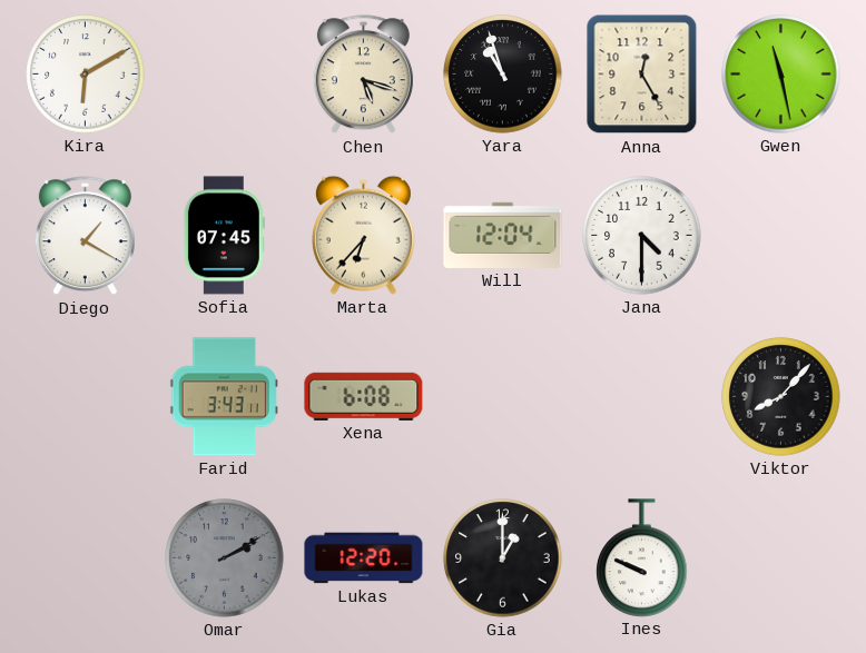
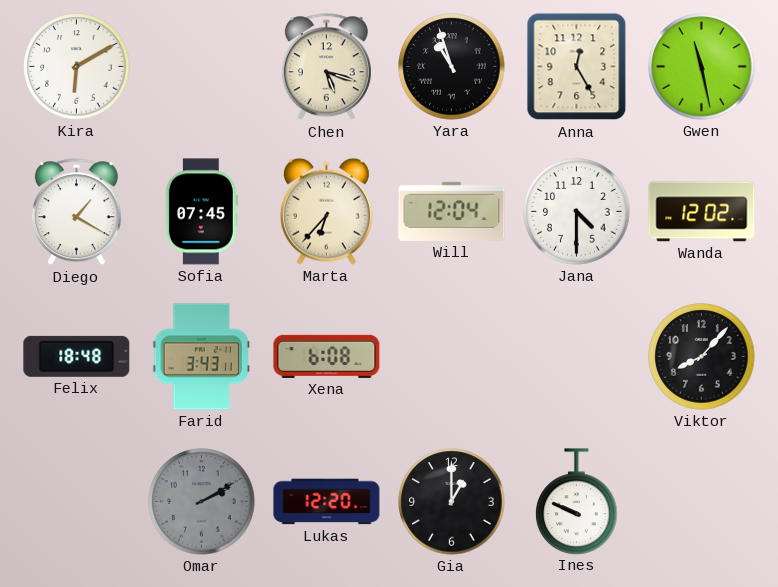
Wanda: none -> 12:02
Felix: none -> 18:48
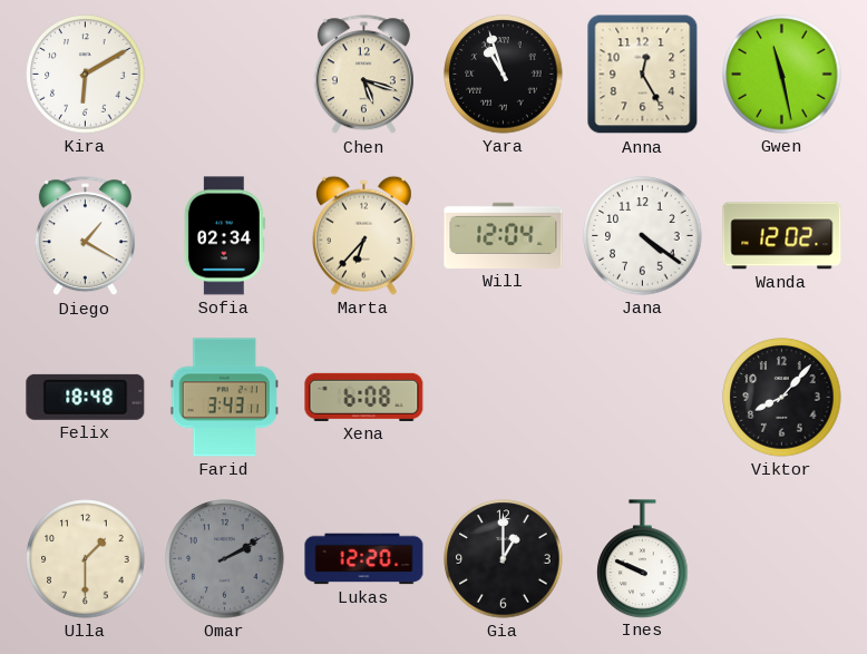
Sofia: 07:45 -> 02:34
Jana: 4:30 -> 4:21
Ulla: none -> 1:30
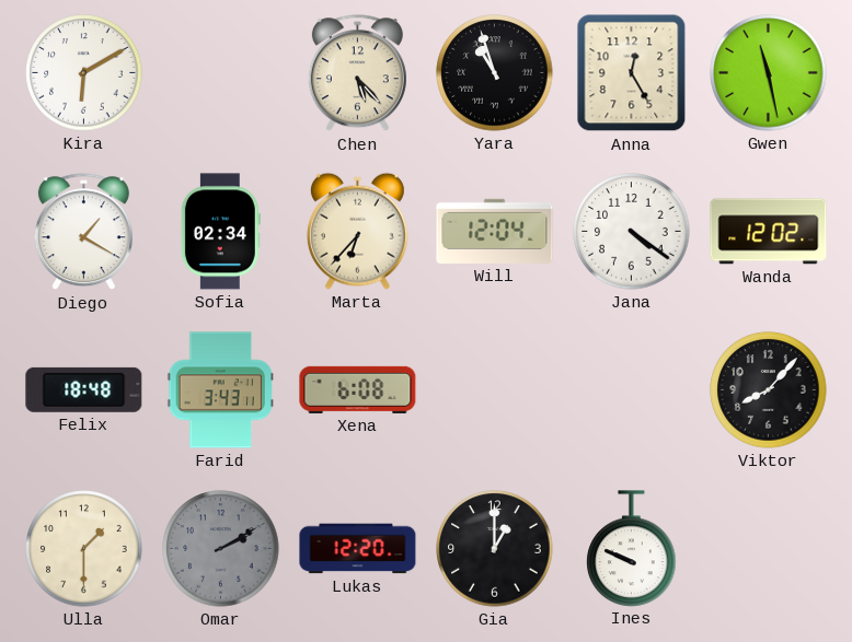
Chen: 5:18 -> 5:23
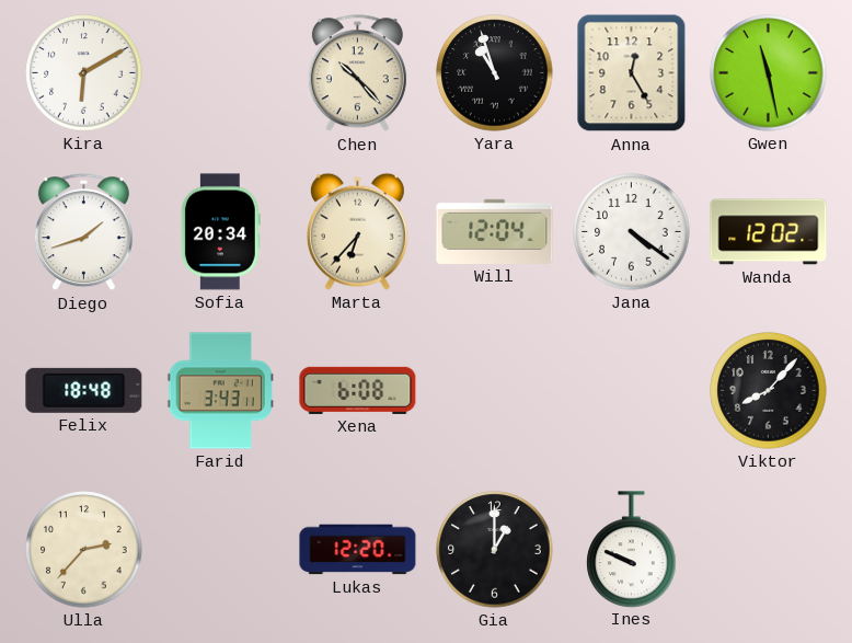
Chen: 5:23 -> 10:23
Diego: 1:20 -> 1:42
Sofia: 02:34 -> 20:34
Ulla: 1:30 -> 2:37
Omar: 2:10 -> none
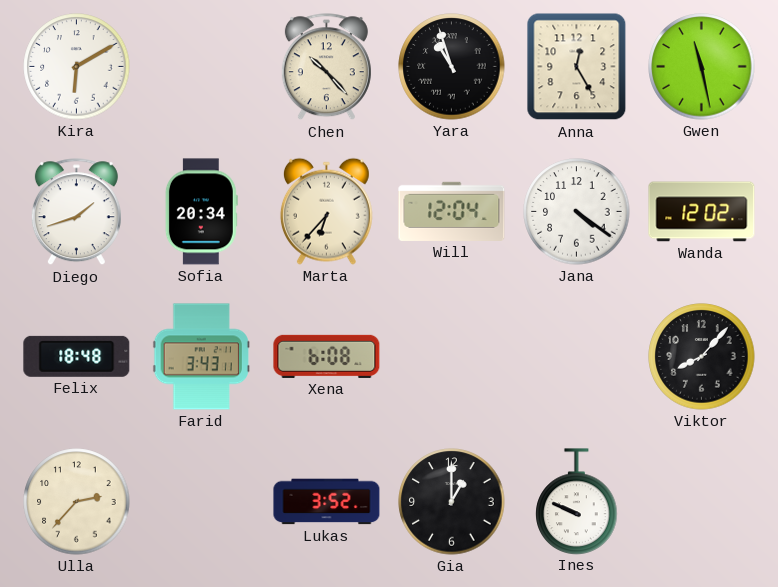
Lukas: 12:20 -> 3:52
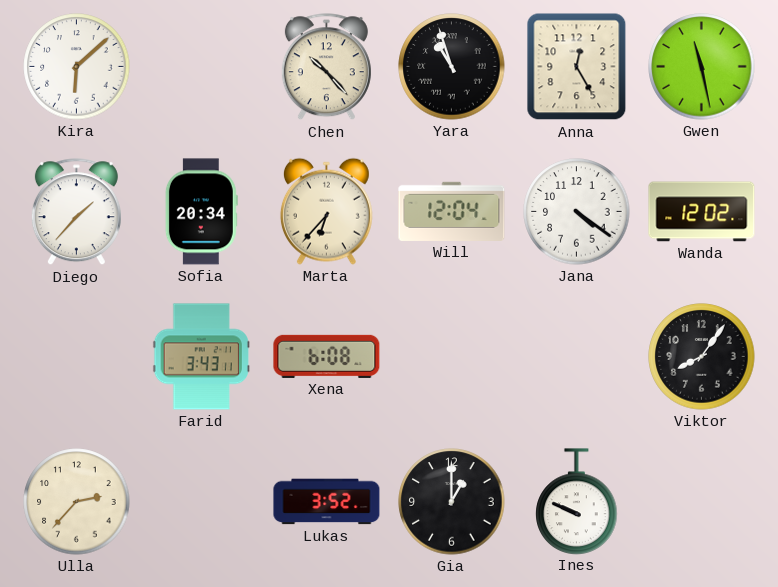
Kira: 6:10 -> 6:08
Diego: 1:42 -> 1:37
Felix: 18:48 -> none
Viktor: 8:07 -> 8:06
